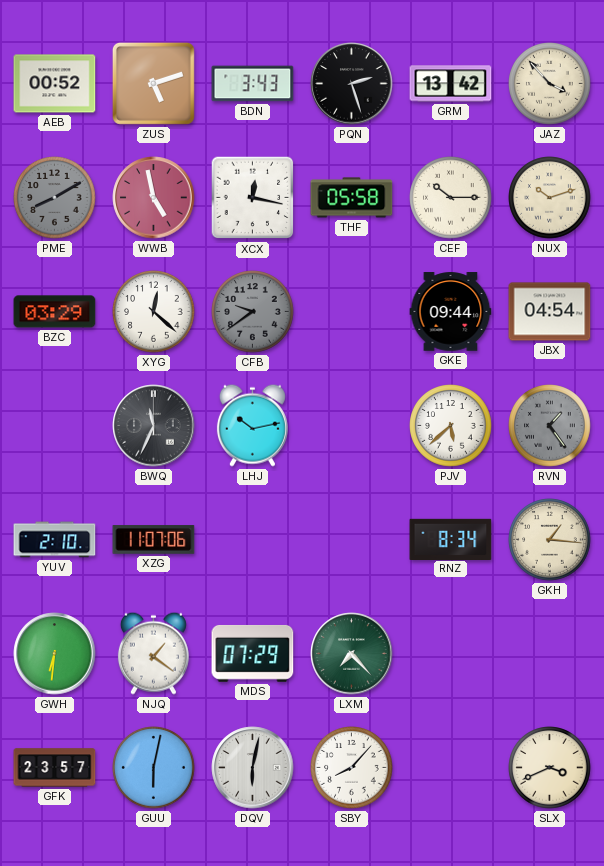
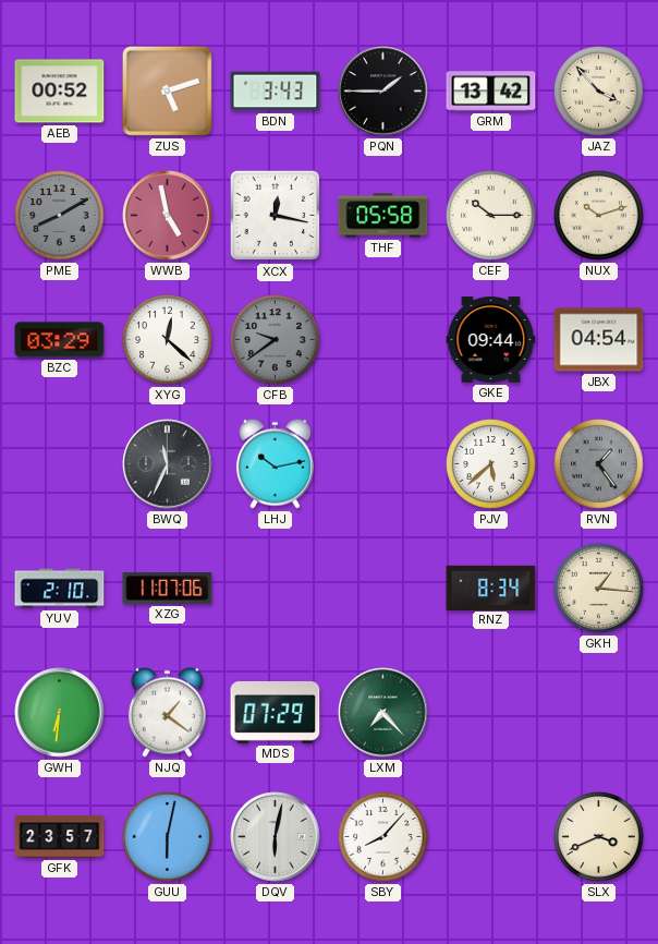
PQN: 2:27 -> 1:45
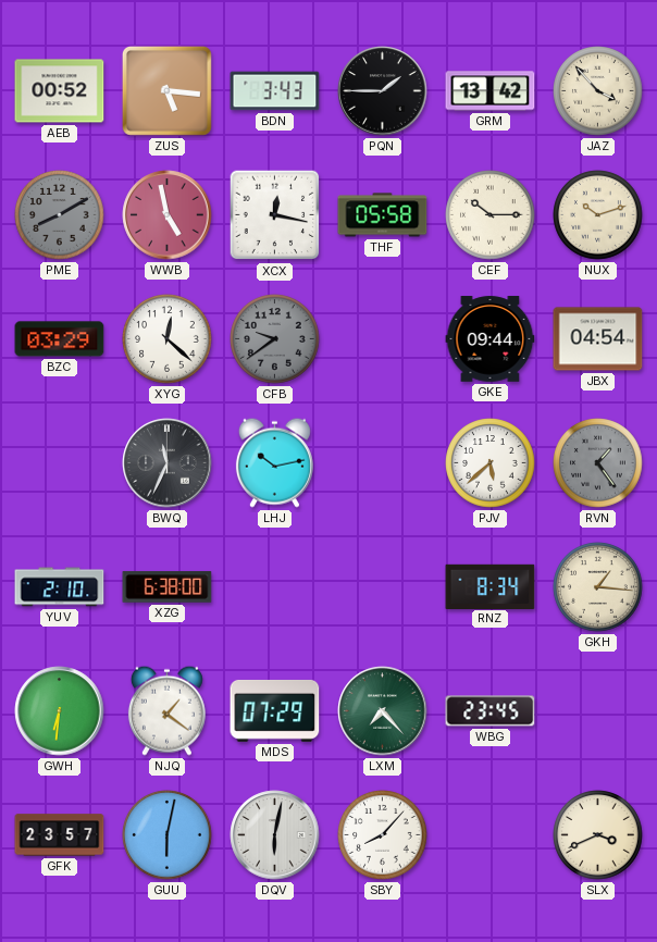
ZUS: 5:12 -> 5:16
XZG: 11:07 -> 6:38
WBG: none -> 23:45
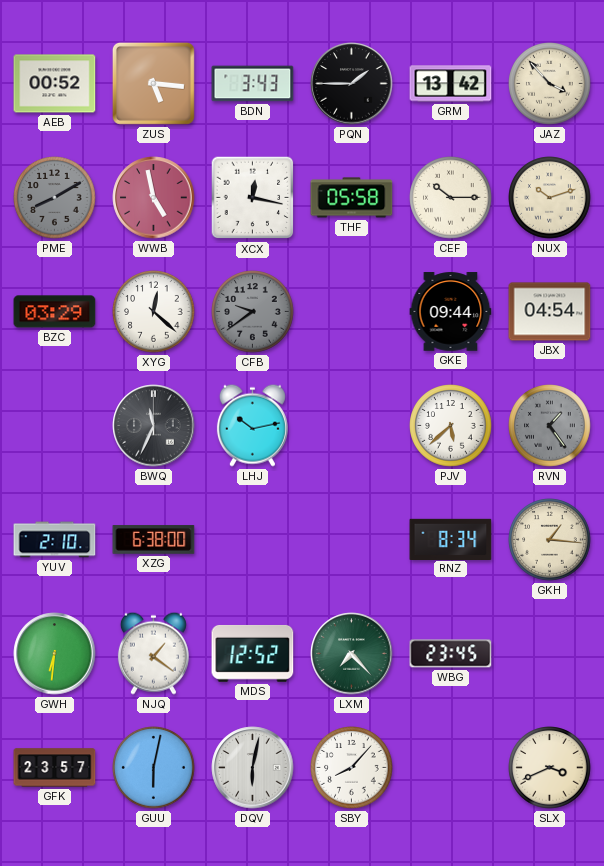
MDS: 07:29 -> 12:52
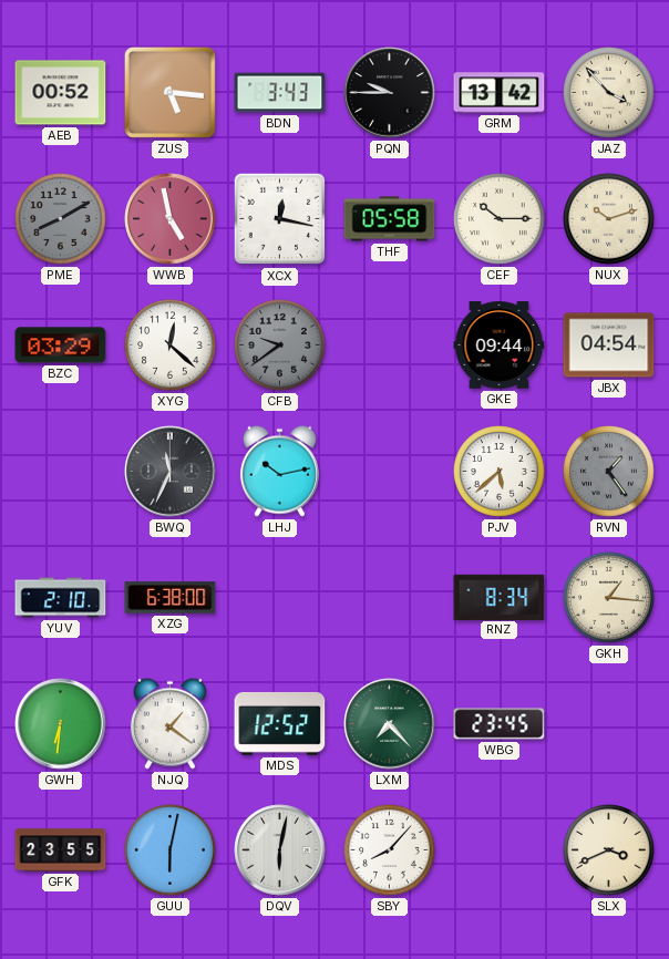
PQN: 1:45 -> 9:45
GFK: 23:57 -> 23:55
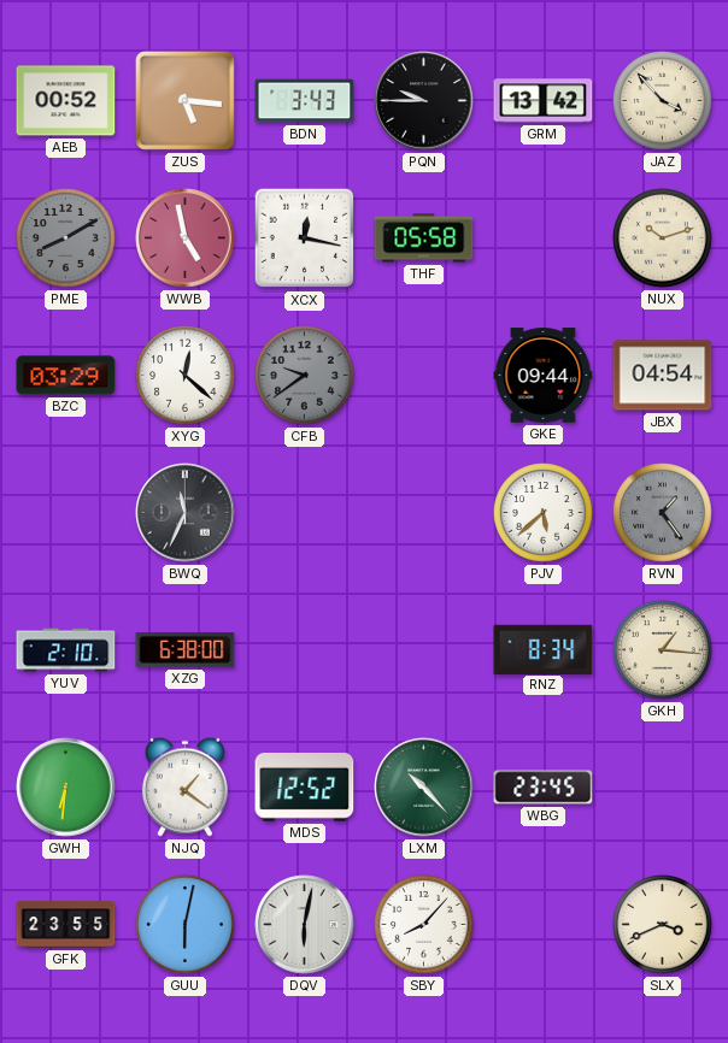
CEF: 10:15 -> none
LHJ: 10:13 -> none
LXM: 7:23 -> 10:23
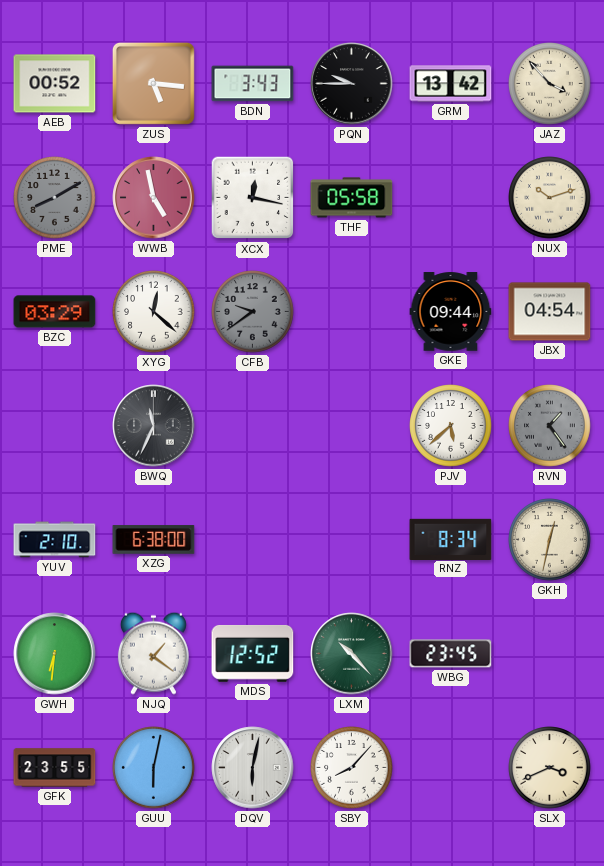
GKH: 1:16 -> 12:32
